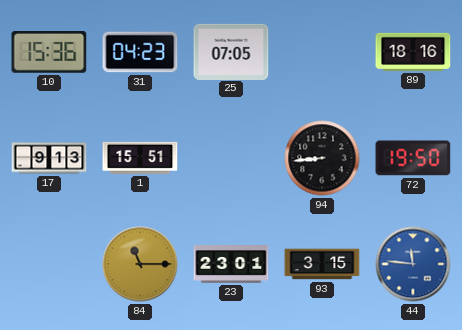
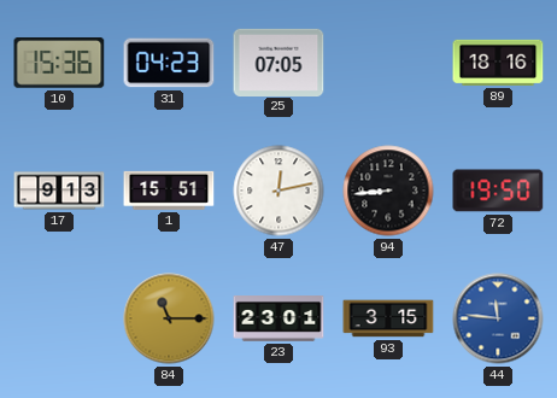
47: none -> 12:13
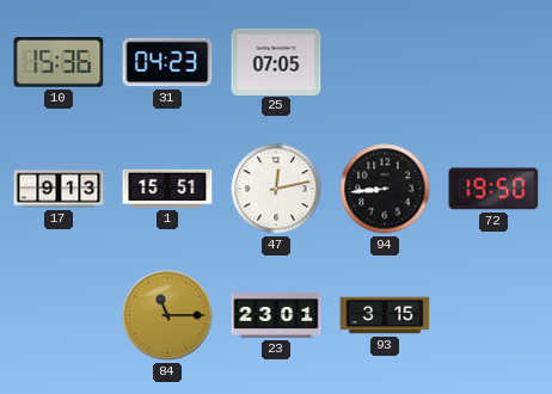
89: 18:16 -> none
44: 11:46 -> none
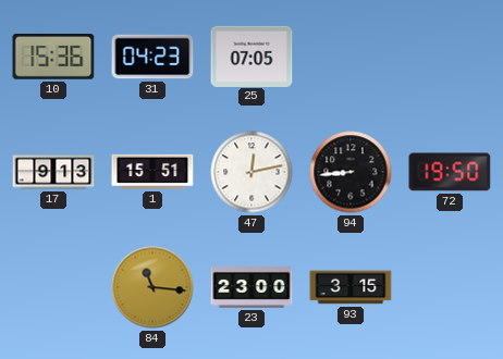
84: 11:15 -> 11:16
23: 23:01 -> 23:00
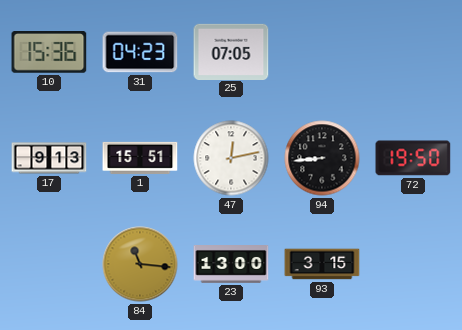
23: 23:00 -> 13:00
